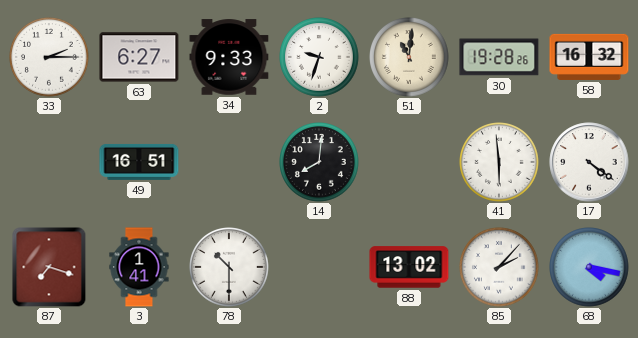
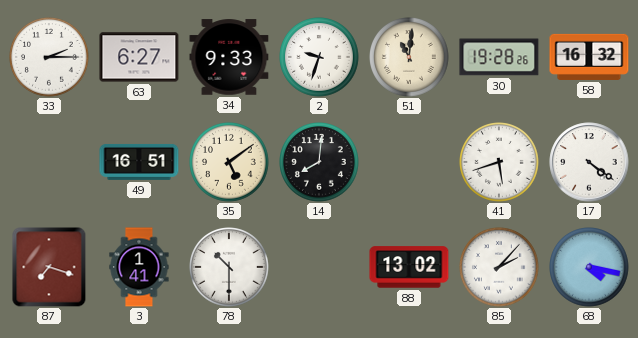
35: none -> 5:09
41: 5:59 -> 5:42
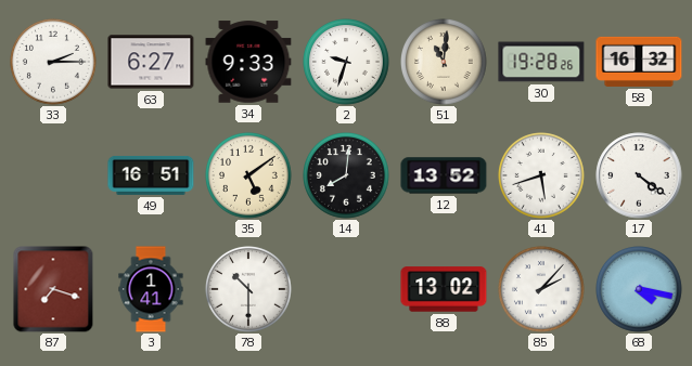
12: none -> 13:52
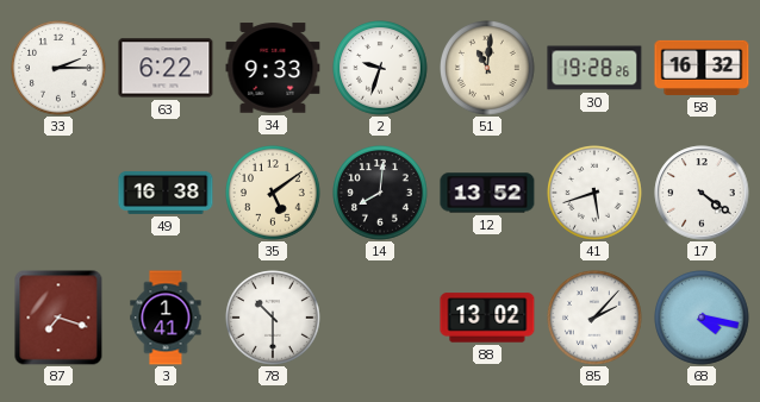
63: 6:27 -> 6:22
49: 16:51 -> 16:38
